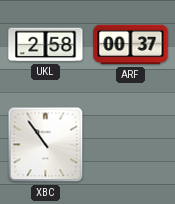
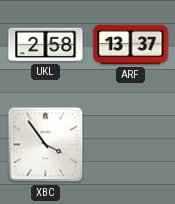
ARF: 00:37 -> 13:37
XBC: 10:54 -> 3:54
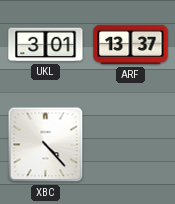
UKL: 2:58 -> 3:01
XBC: 3:54 -> 4:23
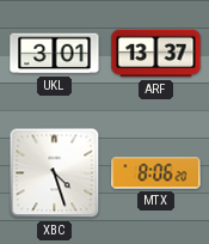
XBC: 4:23 -> 4:27
MTX: none -> 8:06
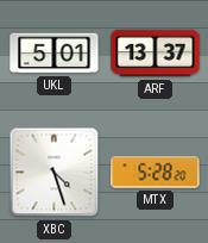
UKL: 3:01 -> 5:01
MTX: 8:06 -> 5:28
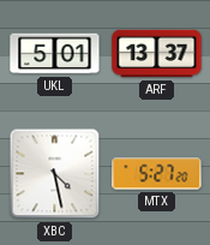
XBC: 4:27 -> 4:28
MTX: 5:28 -> 5:27
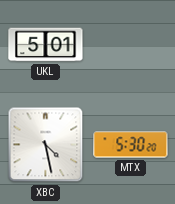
ARF: 13:37 -> none
MTX: 5:27 -> 5:30
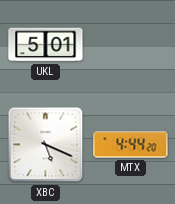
XBC: 4:28 -> 5:19
MTX: 5:30 -> 4:44
